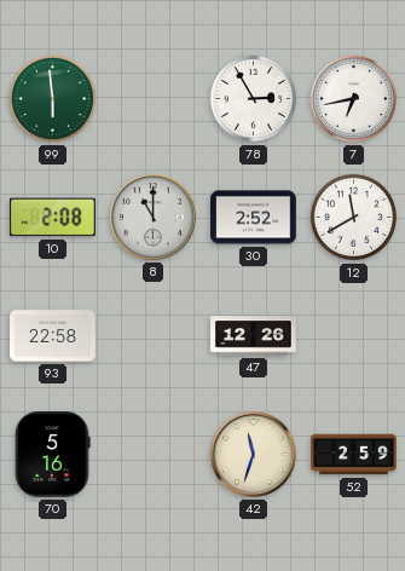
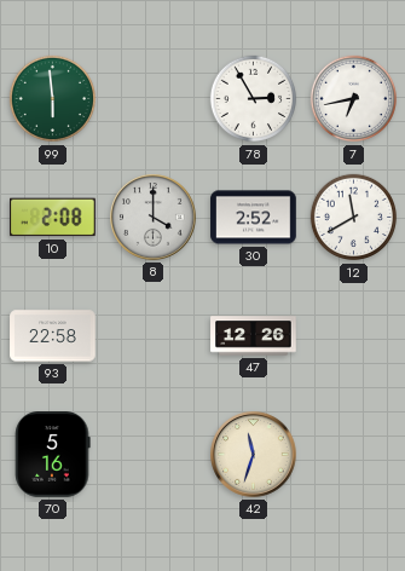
8: 11:00 -> 4:00
52: 2:59 -> none
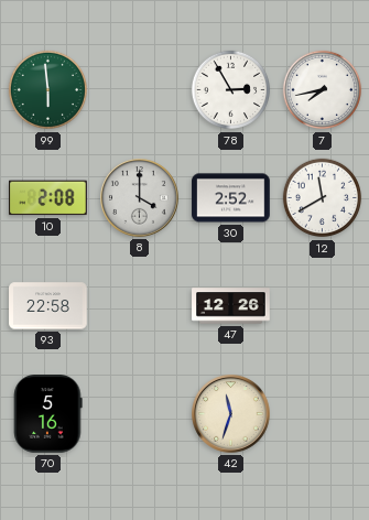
7: 6:43 -> 7:43
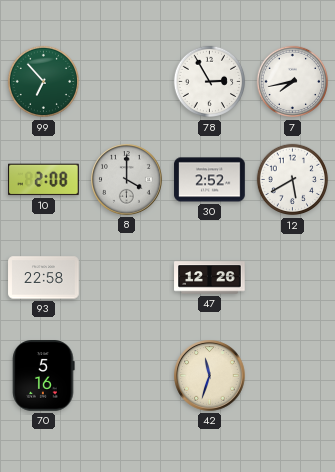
99: 5:59 -> 6:53
12: 11:40 -> 5:40
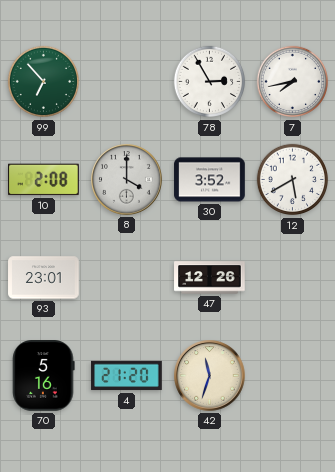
30: 2:52 -> 3:52
93: 22:58 -> 23:01
4: none -> 21:20
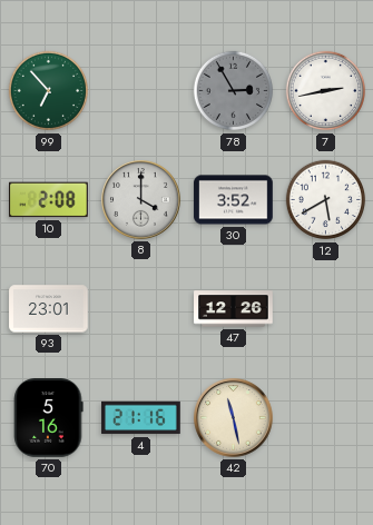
78 dial: white -> grey
7: 7:43 -> 2:43
4: 21:20 -> 21:16
42: 11:33 -> 11:28
